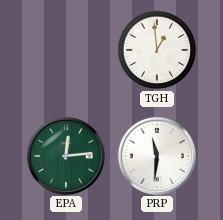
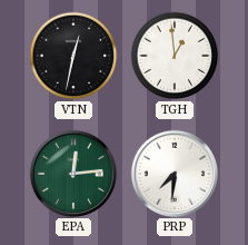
VTN: none -> 12:32
PRP: 11:31 -> 7:31
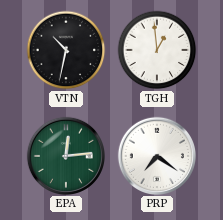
VTN: 12:32 -> 10:32
PRP: 7:31 -> 7:21
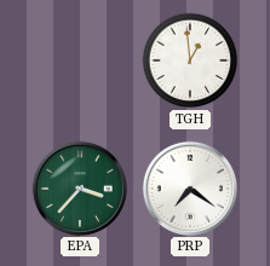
VTN: 10:32 -> none
EPA: 12:14 -> 3:37
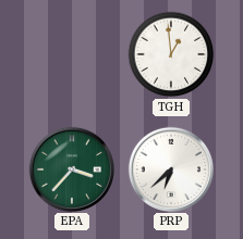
PRP: 7:21 -> 6:38
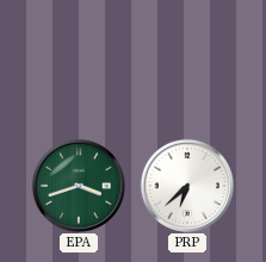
TGH: 12:59 -> none
EPA: 3:37 -> 3:42
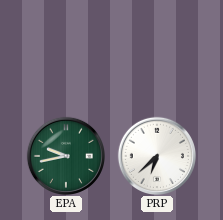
EPA: 3:42 -> 9:43
